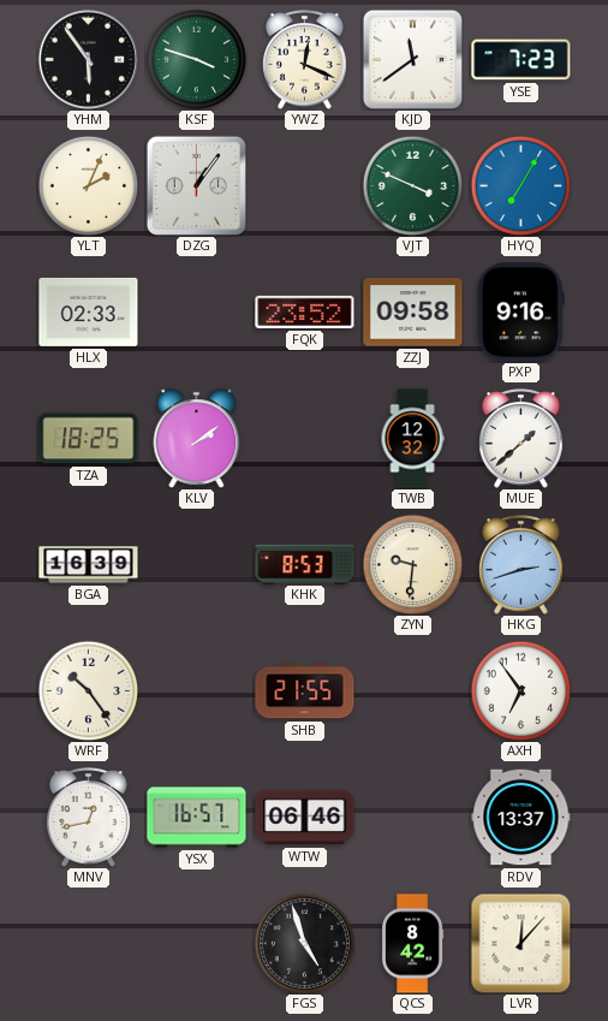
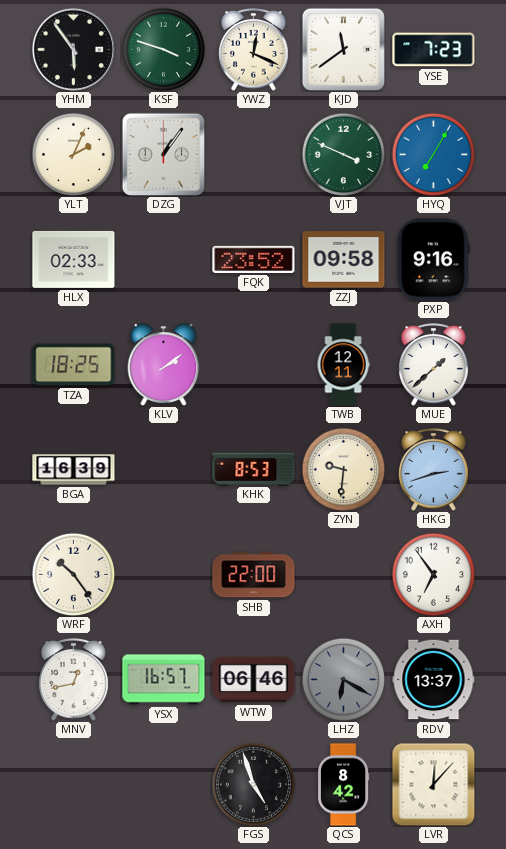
TWB: 12:32 -> 12:11
SHB: 21:55 -> 22:00
LHZ: none -> 6:20
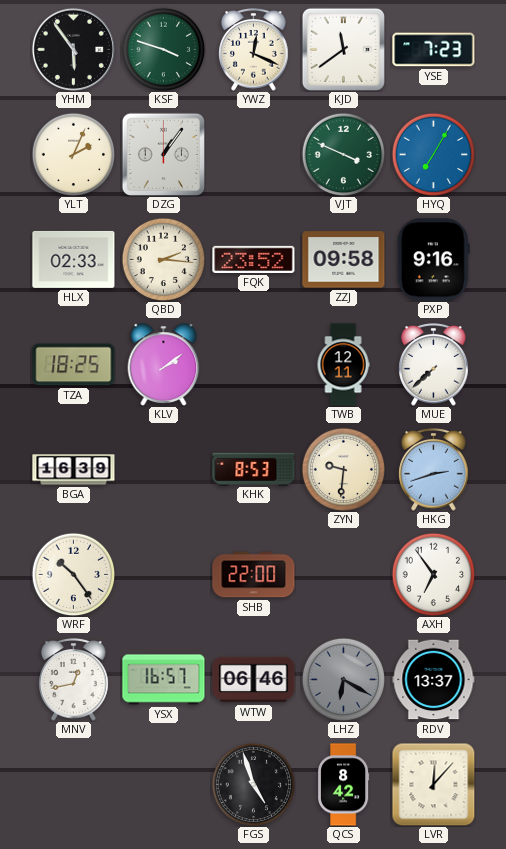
QBD: none -> 2:16
MUE: 1:38 -> 7:38
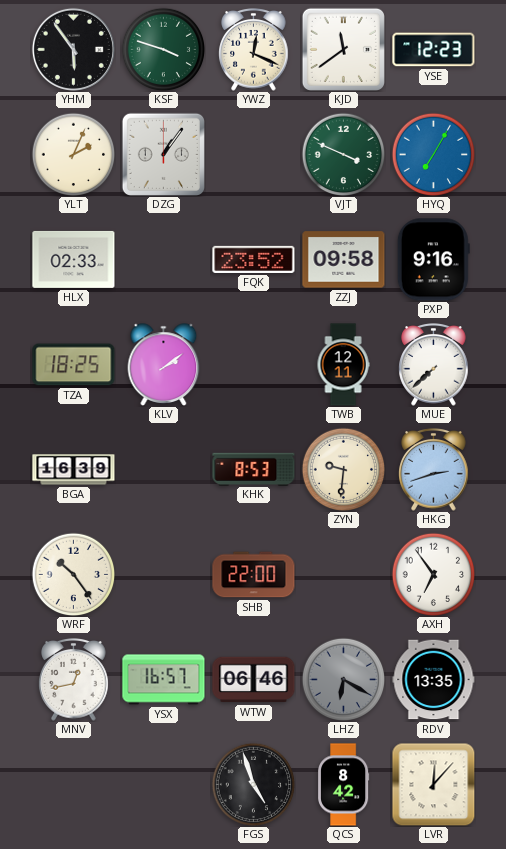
YSE: 7:23 -> 12:23
QBD: 2:16 -> none
RDV: 13:37 -> 13:35
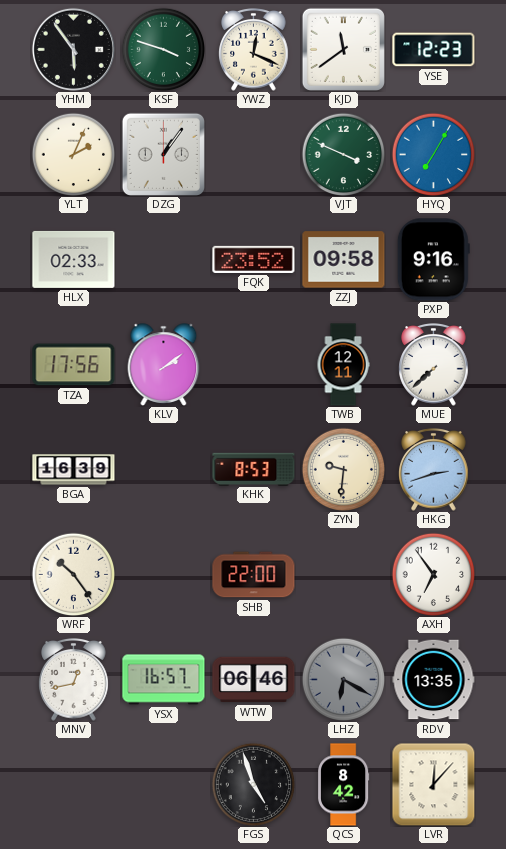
TZA: 18:25 -> 17:56
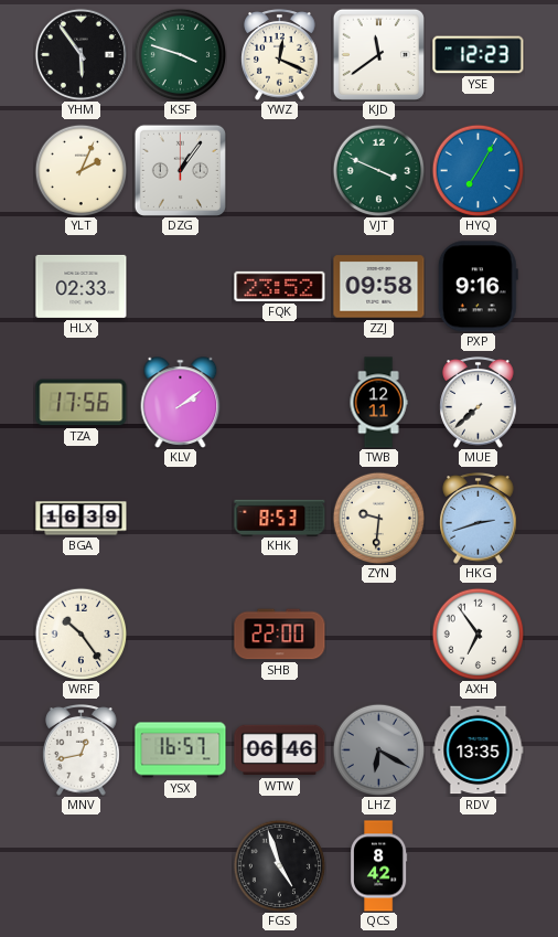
LVR: 12:07 -> none
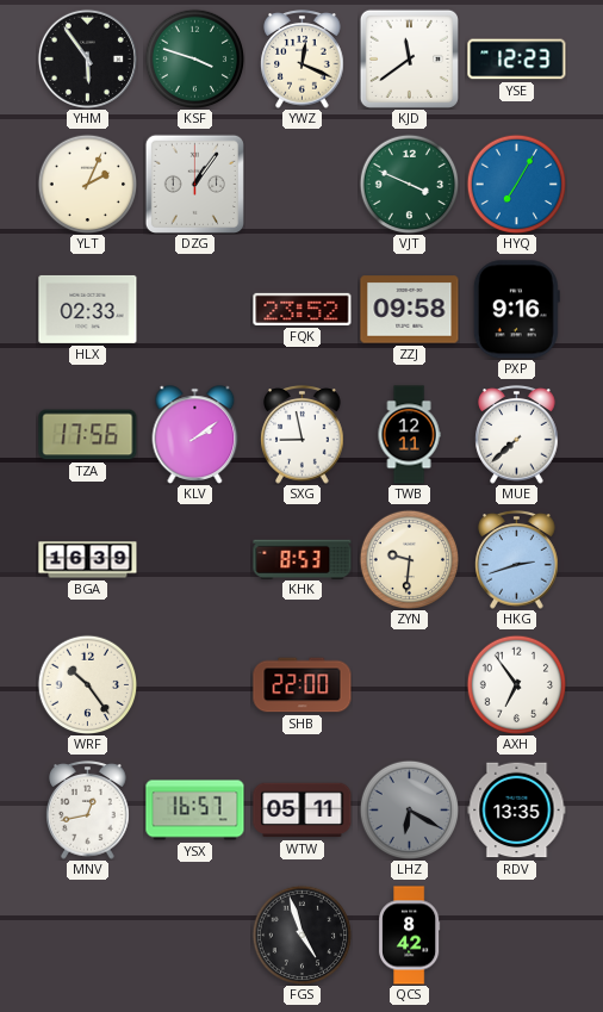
SXG: none -> 8:58
WTW: 06:46 -> 05:11
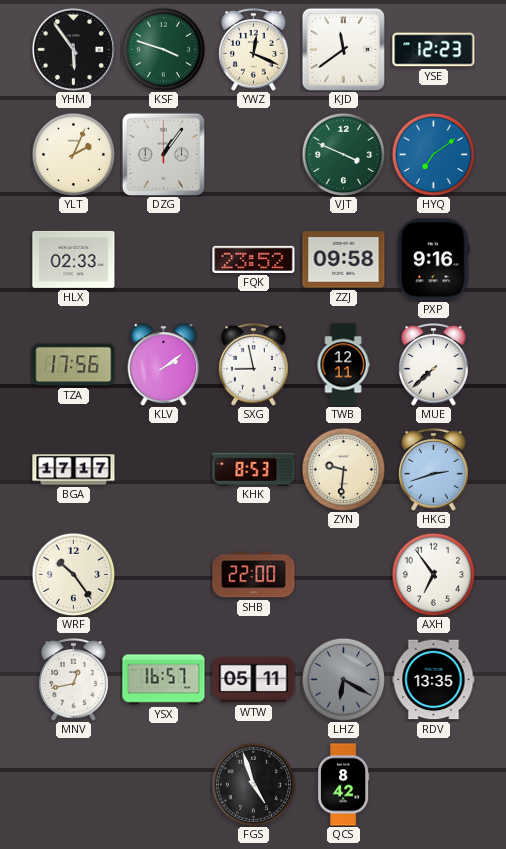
HYQ: 7:05 -> 7:09
BGA: 16:39 -> 17:17
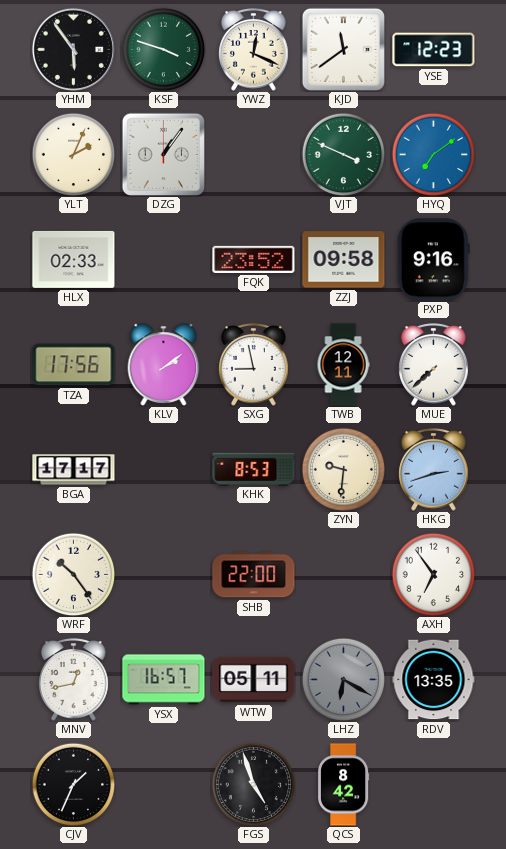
CJV: none -> 1:34
